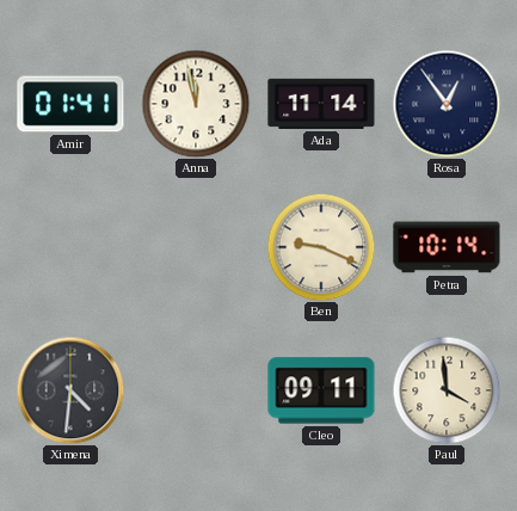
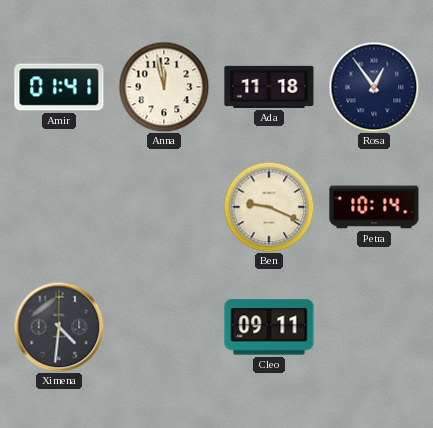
Ada: 11:14 -> 11:18
Paul: 3:59 -> none
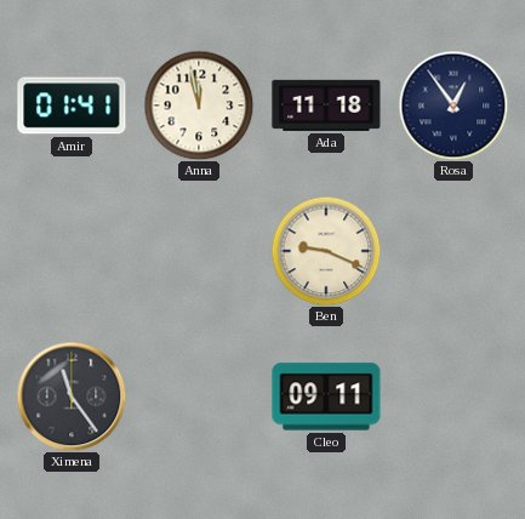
Petra: 10:14 -> none
Ximena: 4:31 -> 11:24
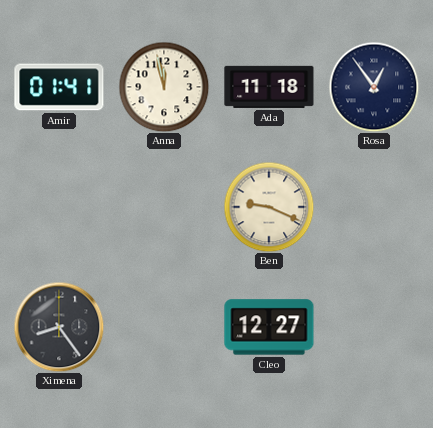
Ximena: 11:24 -> 8:24
Cleo: 09:11 -> 12:27
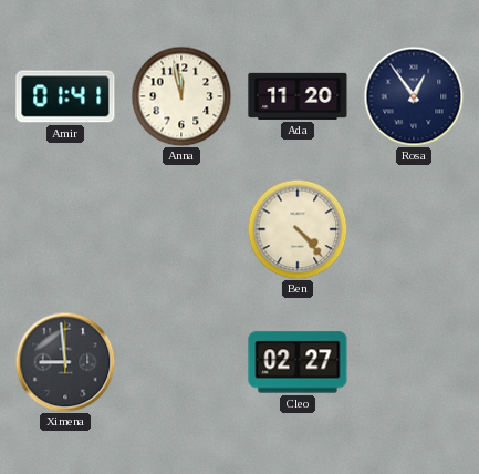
Ada: 11:18 -> 11:20
Ben: 9:19 -> 4:23
Ximena: 8:24 -> 8:59
Cleo: 12:27 -> 02:27
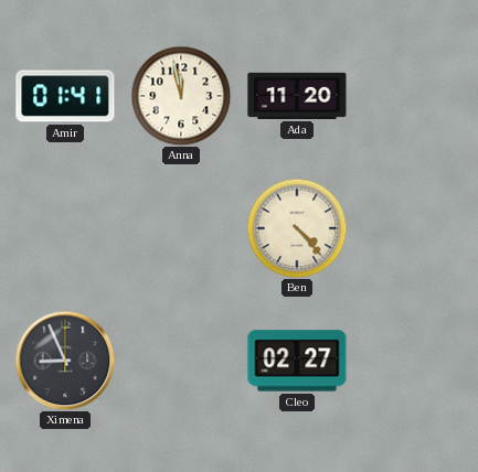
Rosa: 12:54 -> none
Ximena: 8:59 -> 8:56
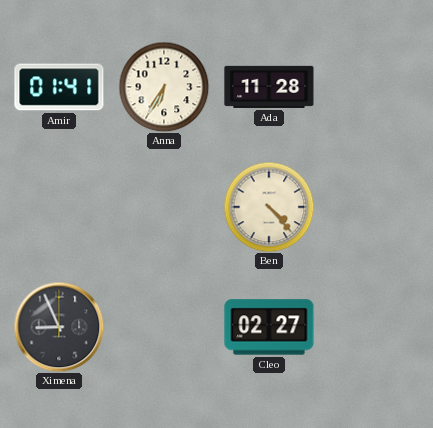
Anna: 11:58 -> 6:35
Ada: 11:20 -> 11:28
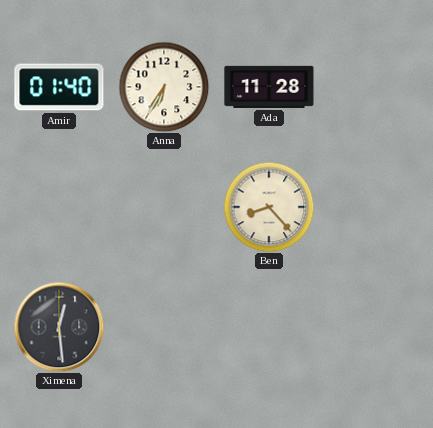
Amir: 01:41 -> 01:40
Ben: 4:23 -> 8:23
Ximena: 8:56 -> 12:29
Cleo: 02:27 -> none
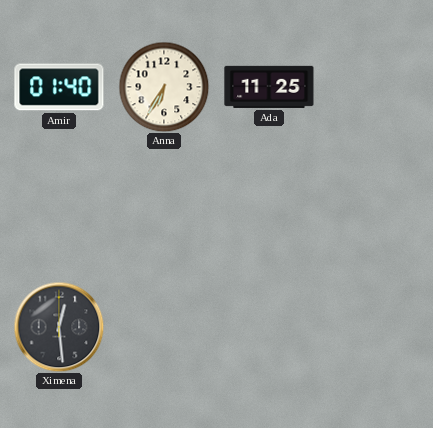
Ada: 11:28 -> 11:25
Ben: 8:23 -> none
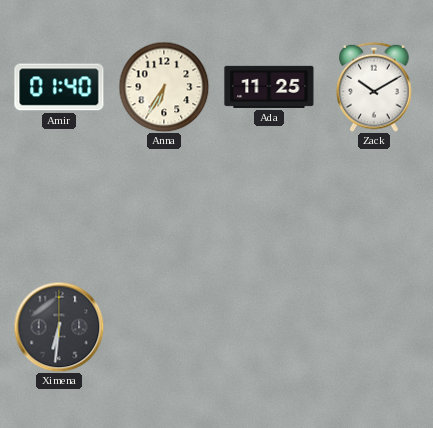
Zack: none -> 10:10
Ximena: 12:29 -> 6:31
